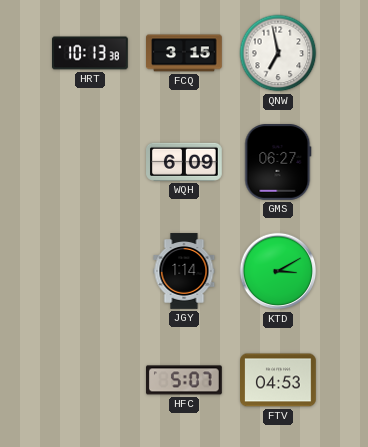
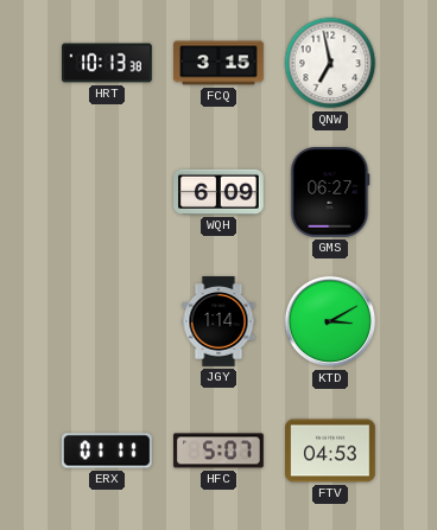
ERX: none -> 01:11
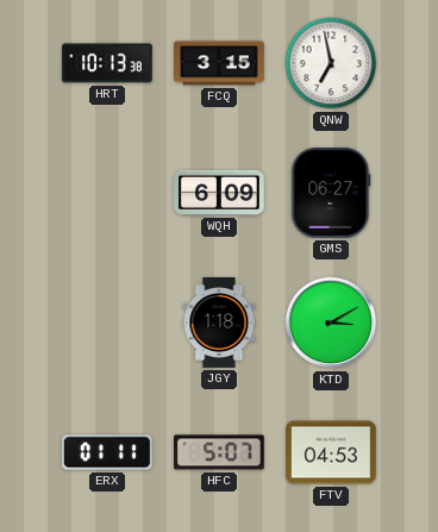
JGY: 1:14 -> 1:18
